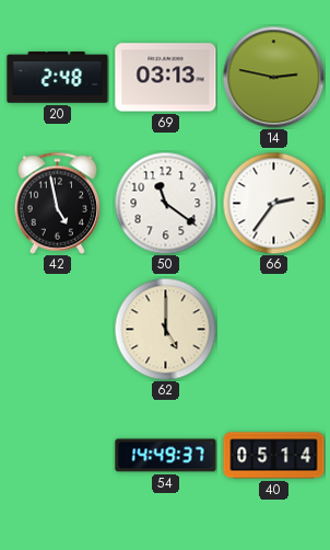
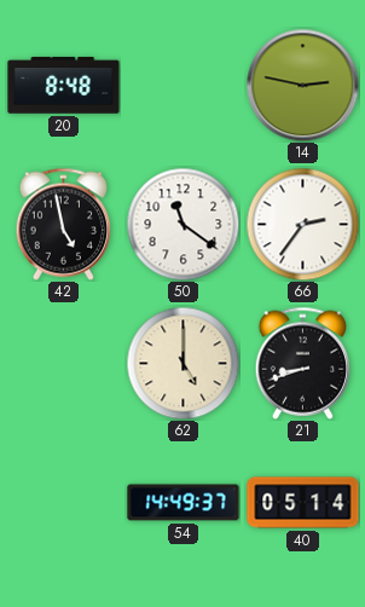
20: 2:48 -> 8:48
69: 03:13 -> none
21: none -> 8:42
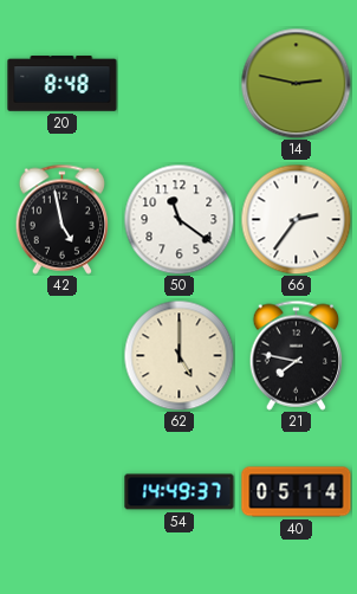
21: 8:42 -> 7:47
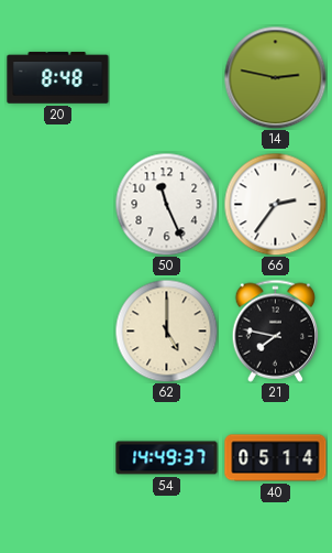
42: 4:58 -> none
50: 11:21 -> 11:26
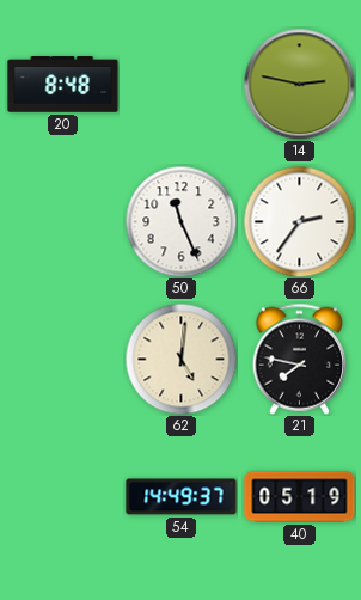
62: 5:00 -> 5:01
40: 05:14 -> 05:19
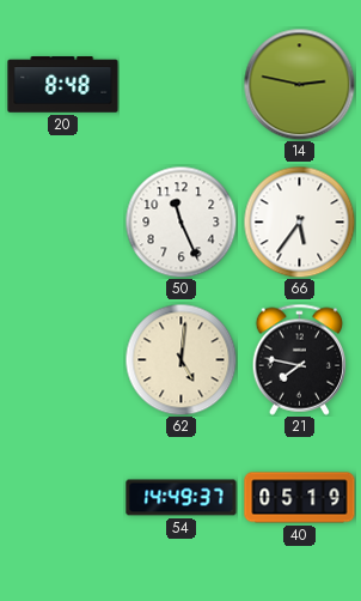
66: 2:36 -> 5:36
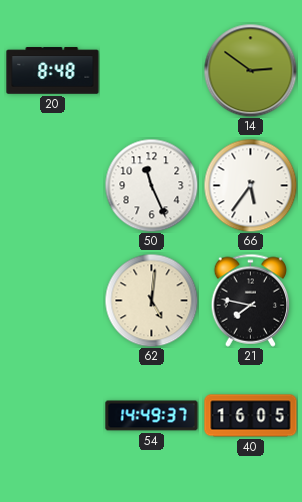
14: 2:47 -> 2:51
40: 05:19 -> 16:05
